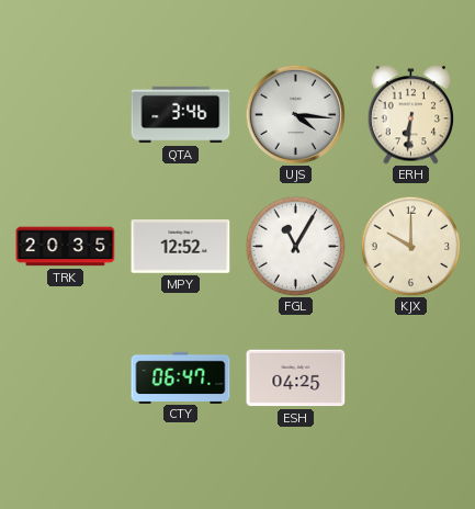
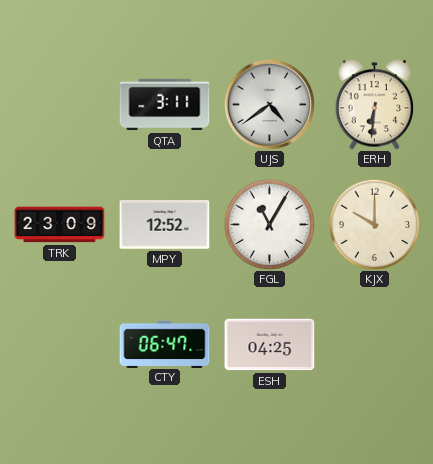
QTA: 3:46 -> 3:11
UJS: 4:16 -> 4:39
TRK: 20:35 -> 23:09
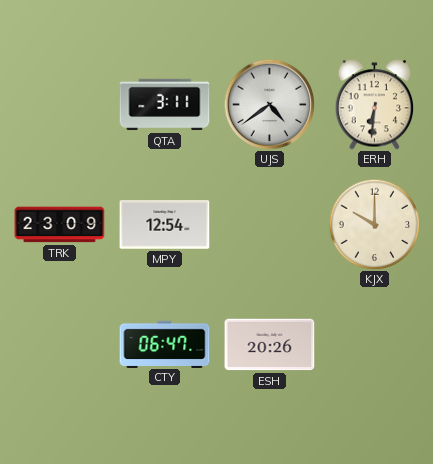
MPY: 12:52 -> 12:54
FGL: 11:05 -> none
ESH: 04:25 -> 20:26
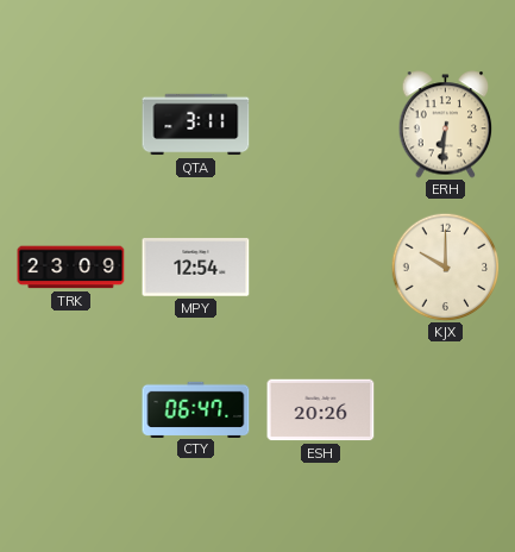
UJS: 4:39 -> none
